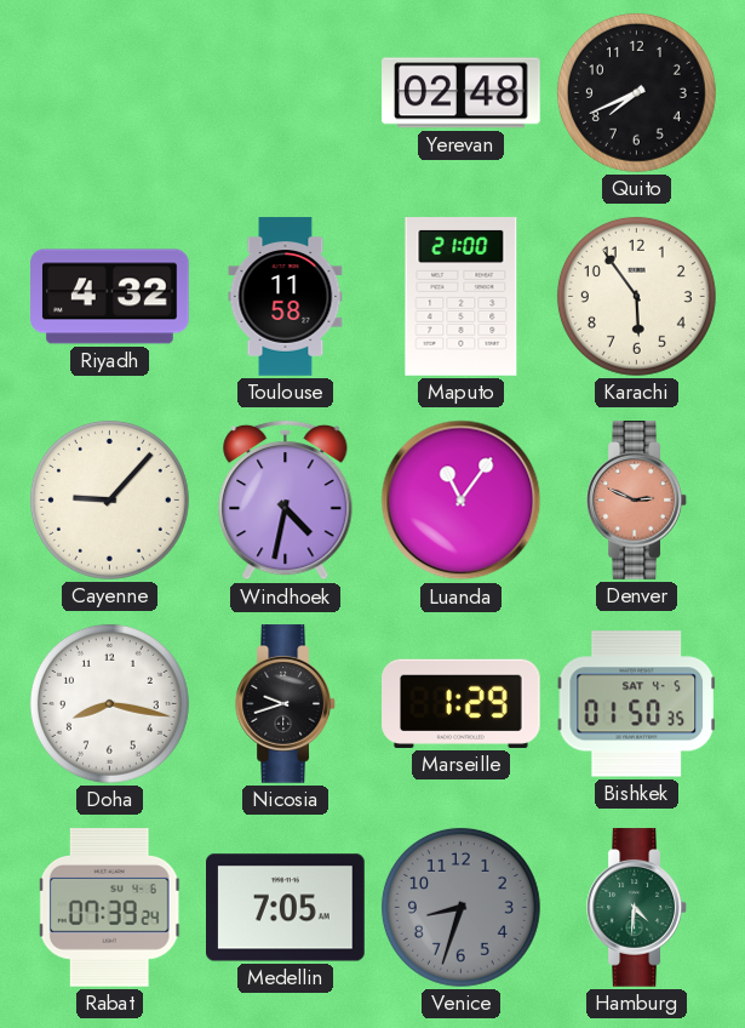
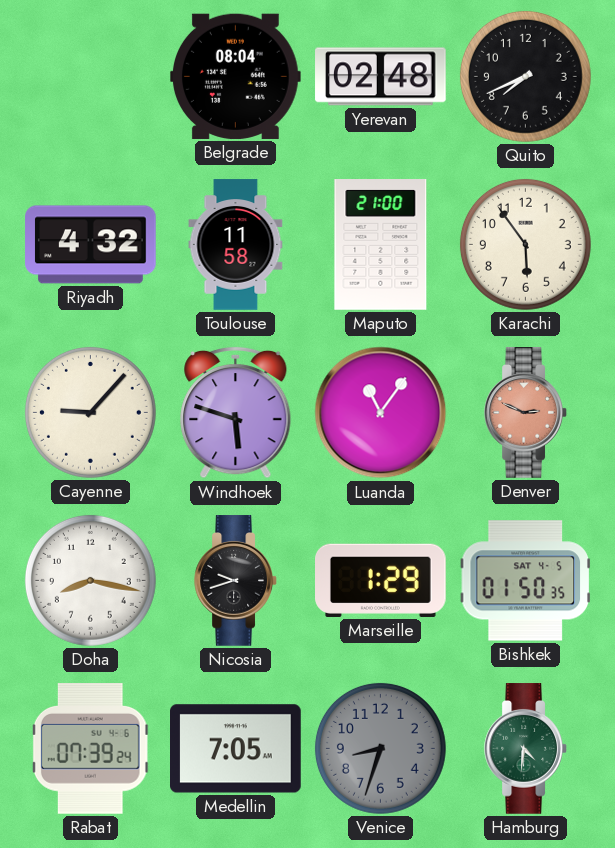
Belgrade: none -> 08:04
Windhoek: 4:32 -> 5:48
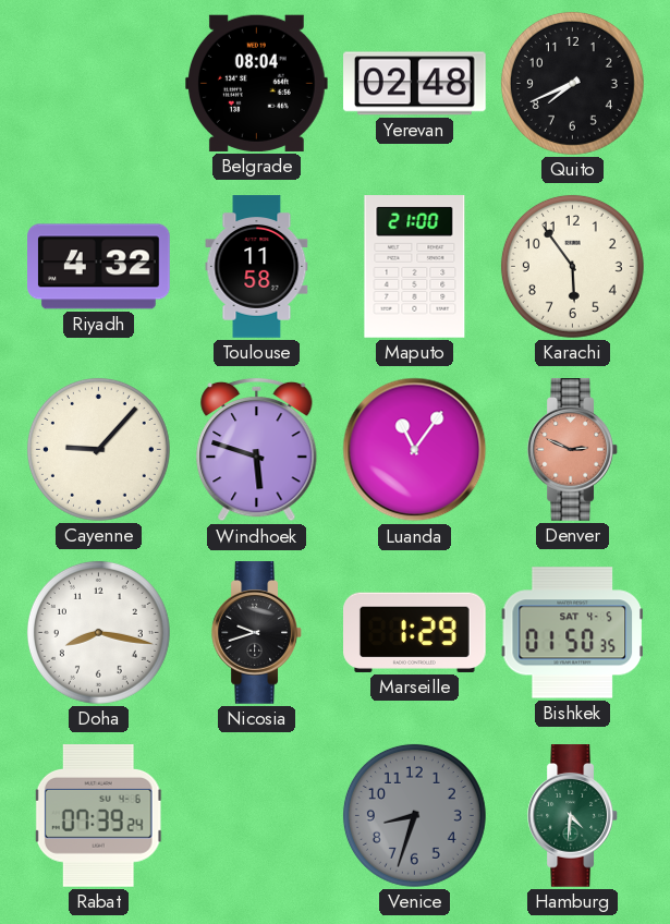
Medellin: 7:05 -> none
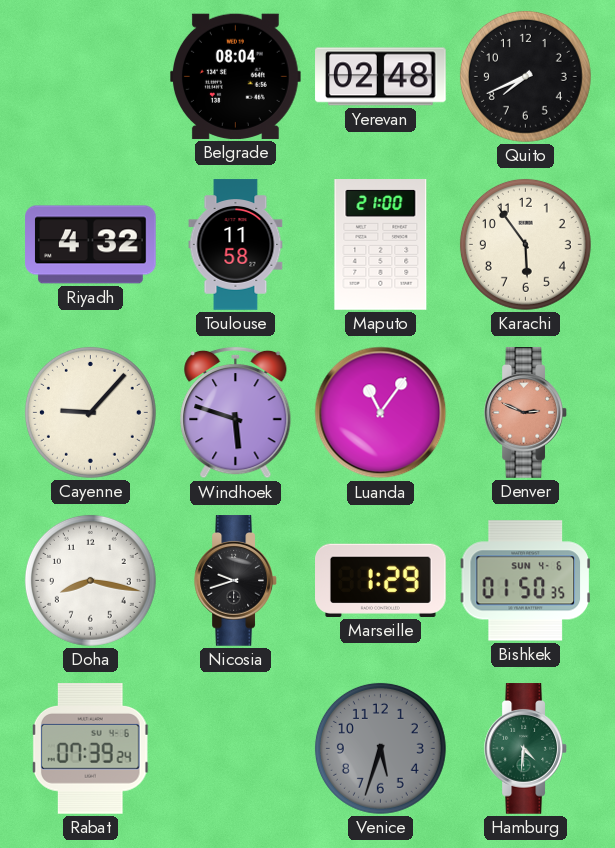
Bishkek date: SAT 4-5 -> SUN 4-6
Venice: 8:33 -> 5:33
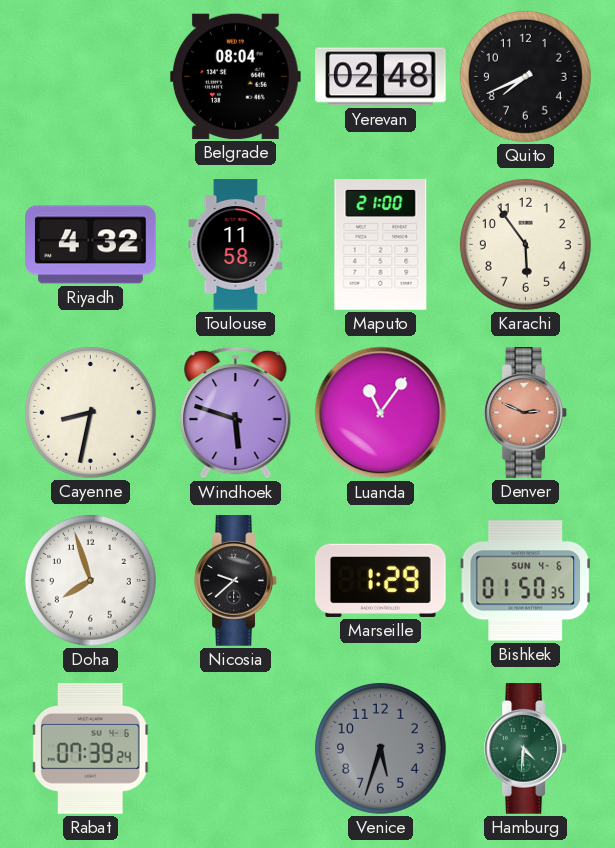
Cayenne: 9:07 -> 8:32
Doha: 8:17 -> 7:57
Nicosia: 9:42 -> 9:38
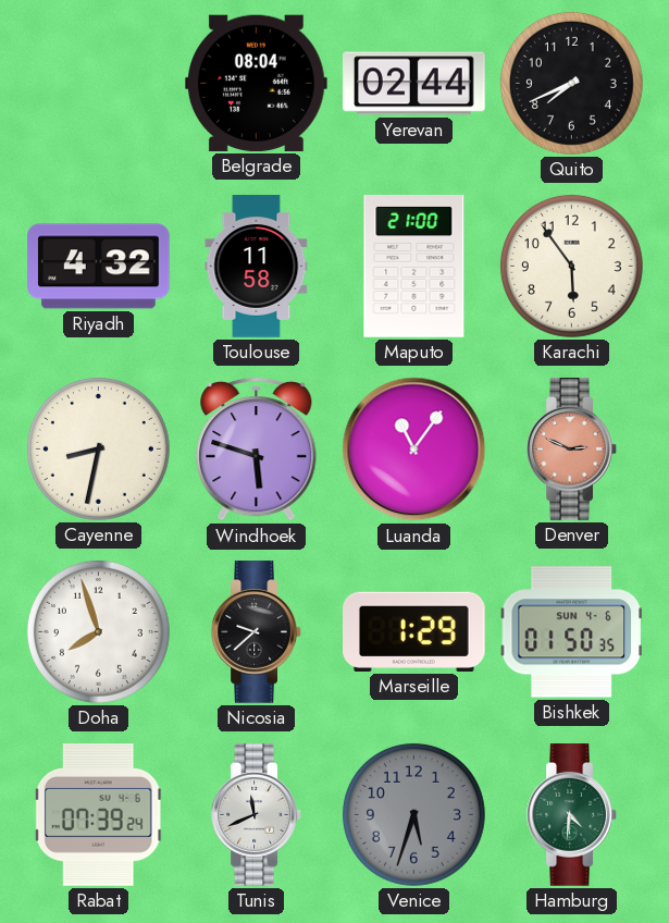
Yerevan: 02:48 -> 02:44
Tunis: none -> 11:41
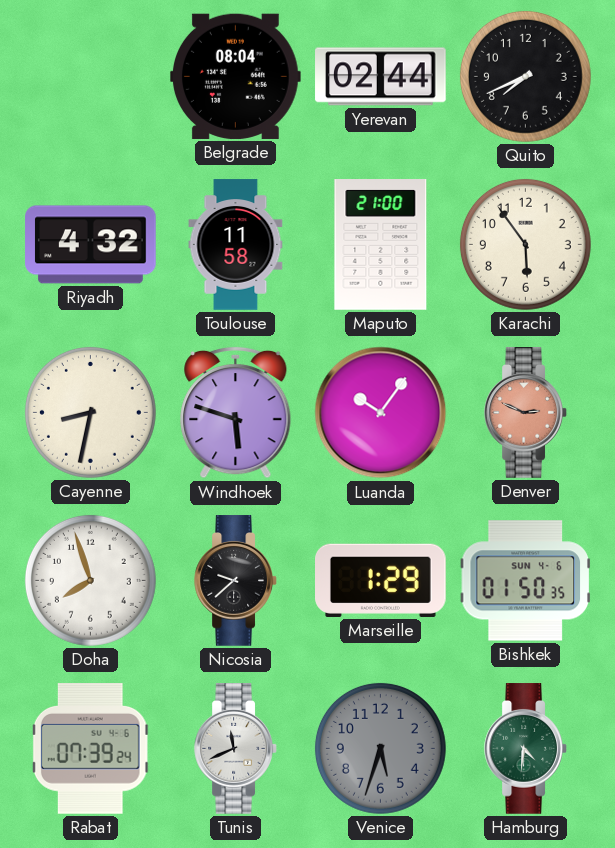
Luanda: 11:06 -> 10:06
